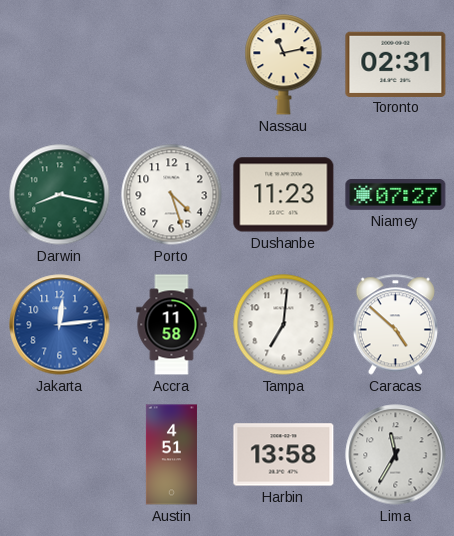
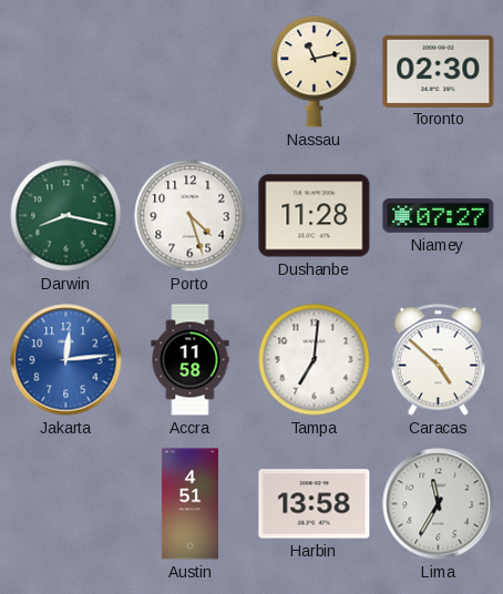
Toronto: 02:31 -> 02:30
Dushanbe: 11:23 -> 11:28
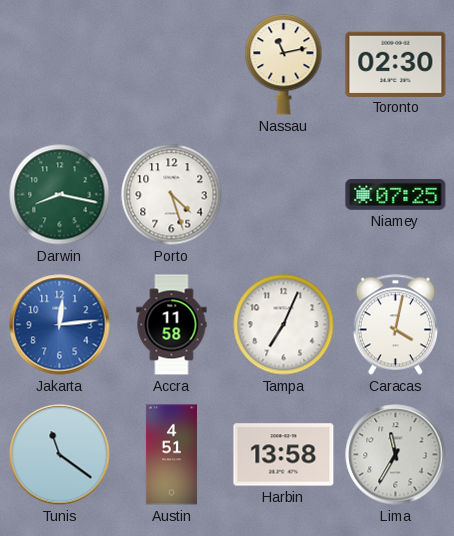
Dushanbe: 11:28 -> none
Niamey: 07:27 -> 07:25
Tampa: 7:01 -> 7:04
Caracas: 4:52 -> 4:02
Tunis: none -> 11:21
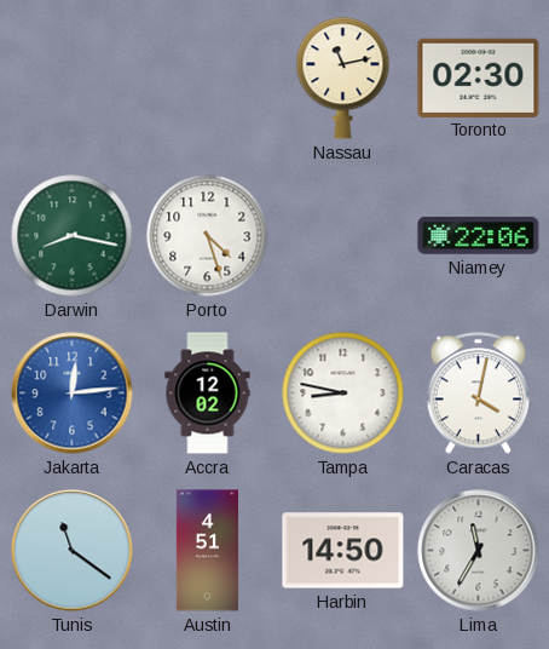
Niamey: 07:25 -> 22:06
Accra: 11:58 -> 12:02
Tampa: 7:04 -> 8:47
Harbin: 13:58 -> 14:50
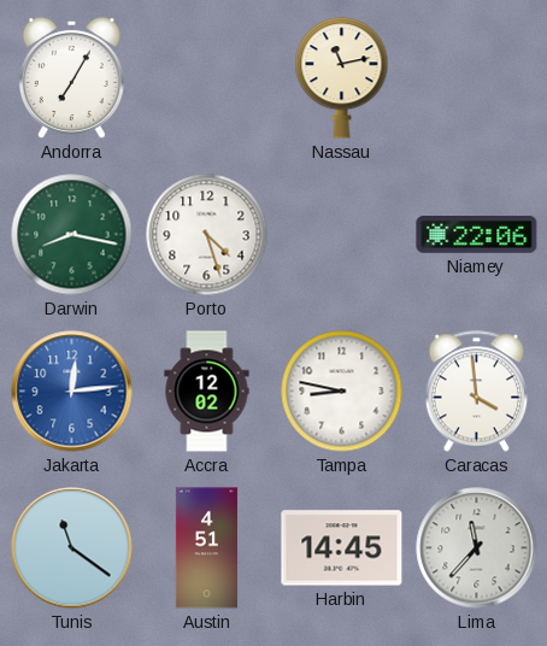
Andorra: none -> 7:05
Toronto: 02:30 -> none
Caracas: 4:02 -> 3:59
Harbin: 14:50 -> 14:45
Lima: 11:35 -> 11:37
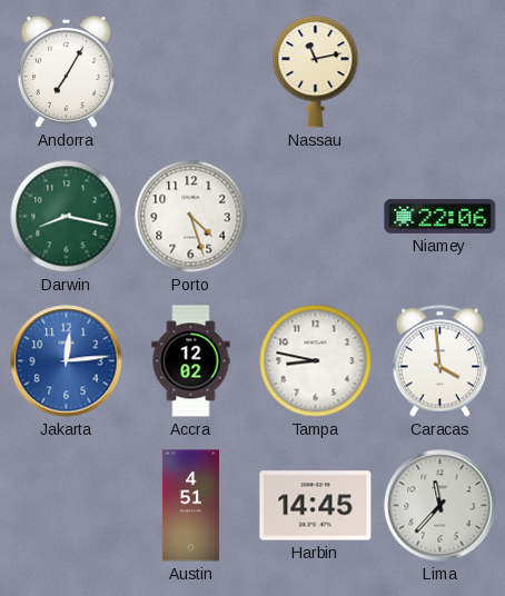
Tunis: 11:21 -> none
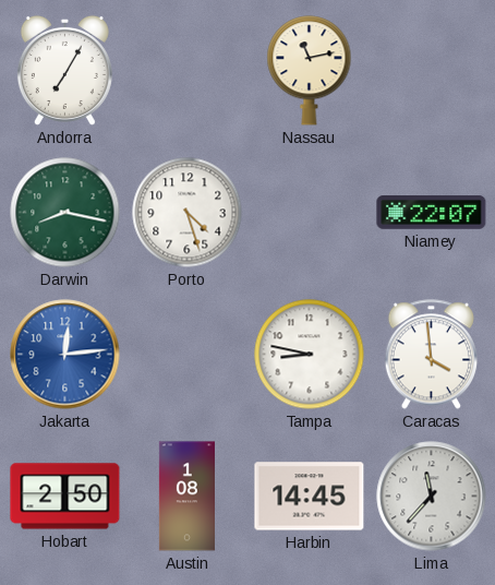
Niamey: 22:06 -> 22:07
Accra: 12:02 -> none
Hobart: none -> 2:50
Austin: 4:51 -> 1:08
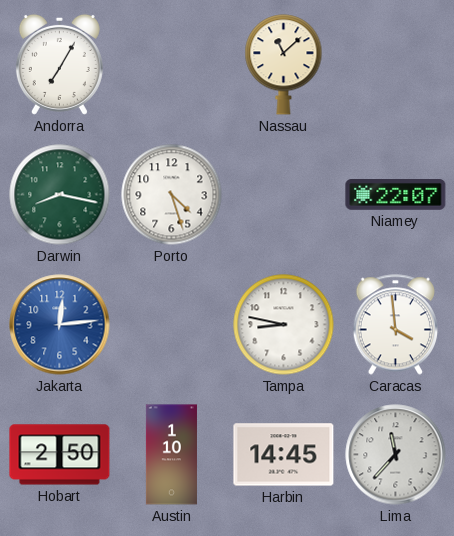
Nassau: 11:13 -> 11:08
Austin: 1:08 -> 1:10
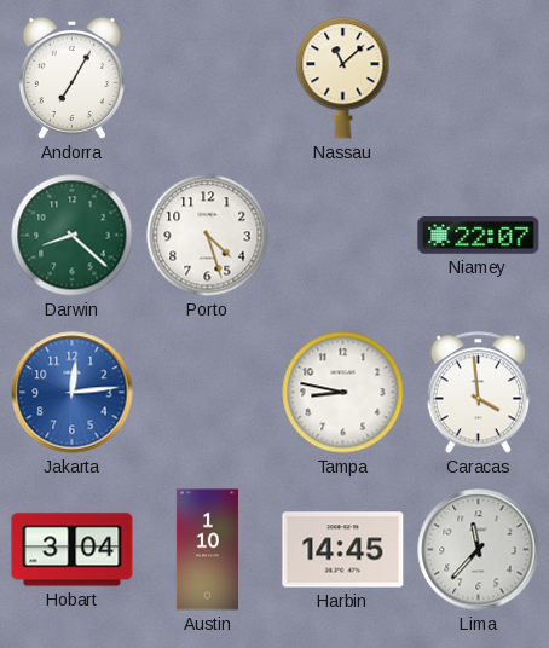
Darwin: 8:17 -> 8:22
Hobart: 2:50 -> 3:04
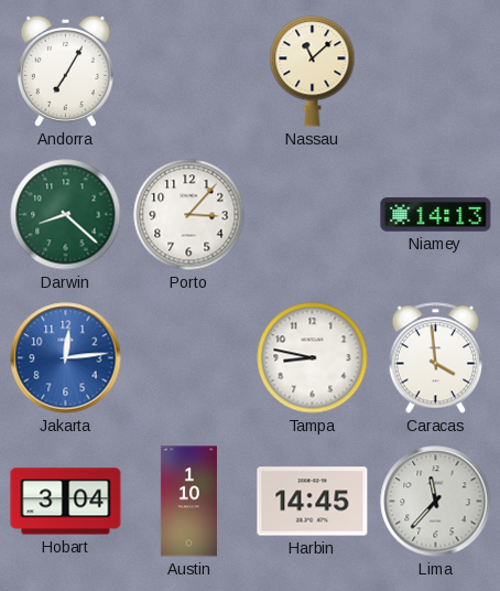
Porto: 4:27 -> 3:07
Niamey: 22:07 -> 14:13
